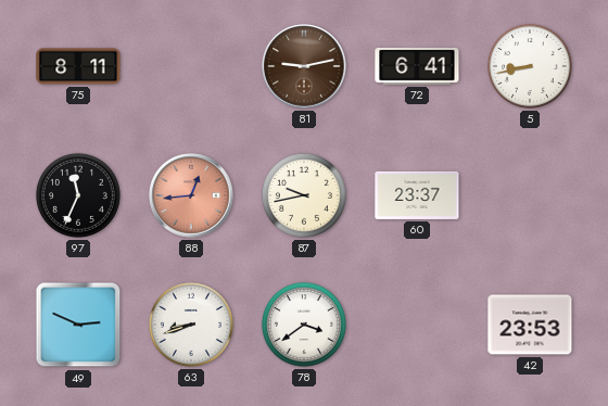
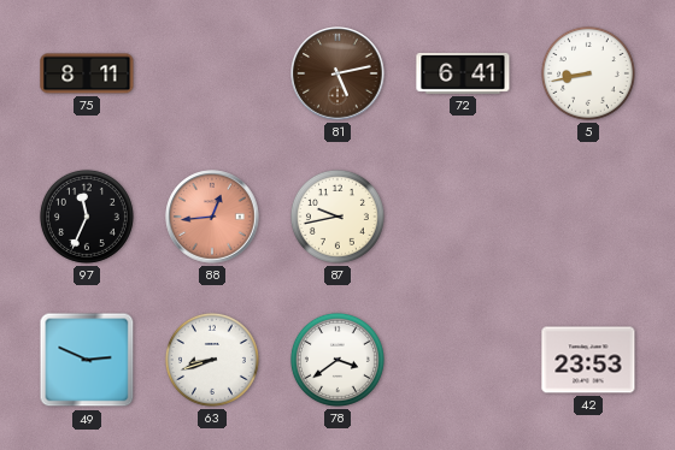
81: 9:13 -> 5:13
60: 23:37 -> none
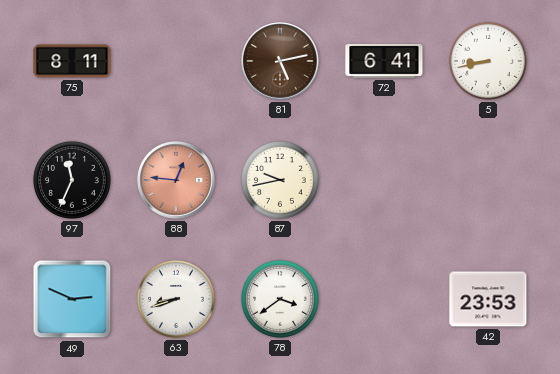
88: 12:44 -> 12:46
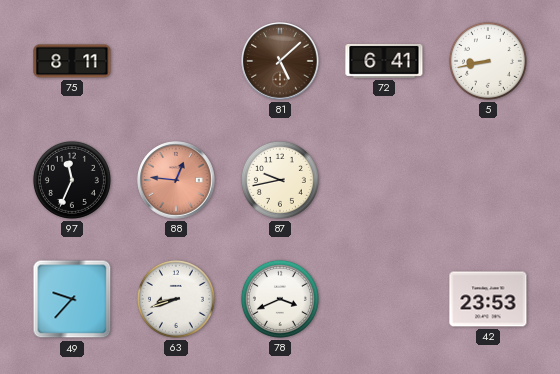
81: 5:13 -> 5:08
49: 2:49 -> 9:37
78: 3:39 -> 3:41
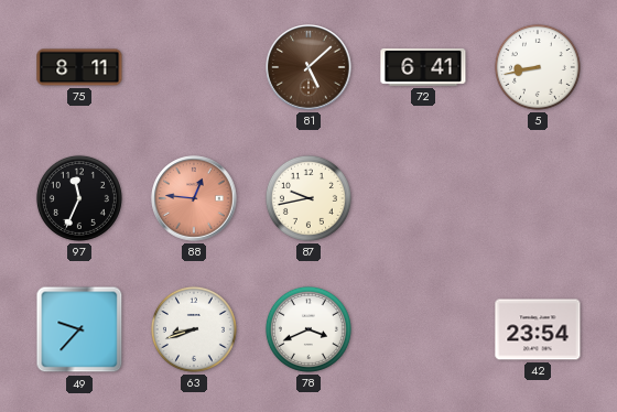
42: 23:53 -> 23:54
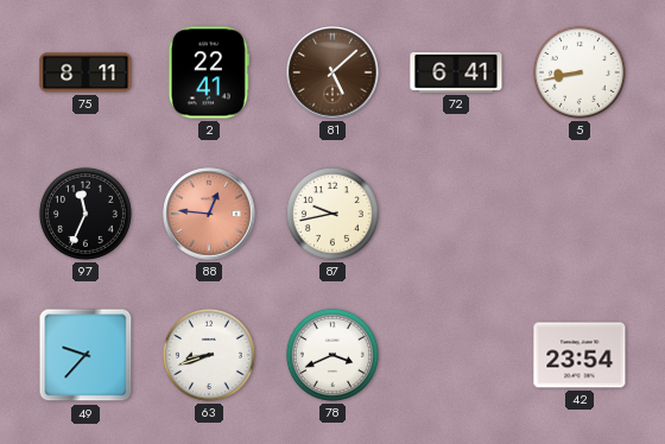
2: none -> 22:41
